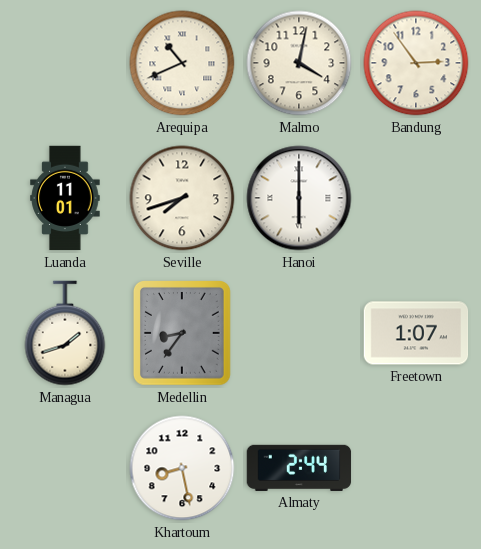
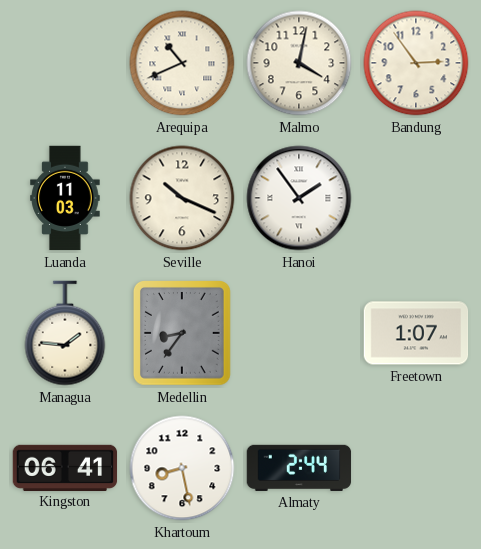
Luanda: 11:01 -> 11:03
Seville: 7:42 -> 10:19
Hanoi: 6:00 -> 1:54
Managua: 1:42 -> 1:46
Kingston: none -> 06:41
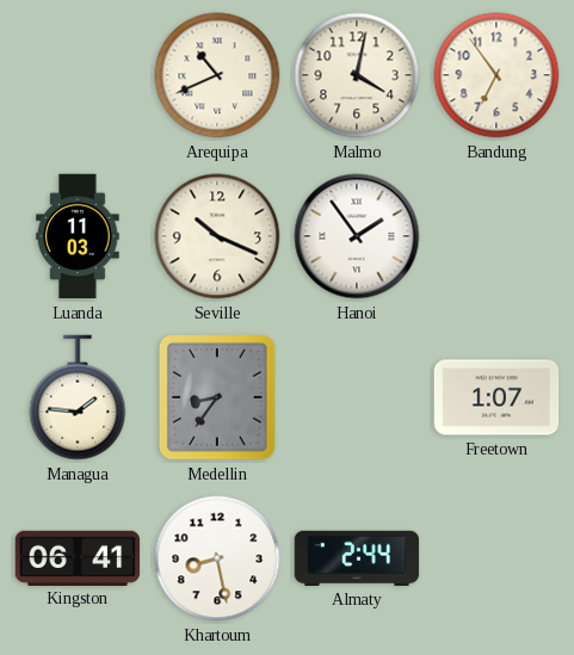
Bandung: 2:54 -> 6:54
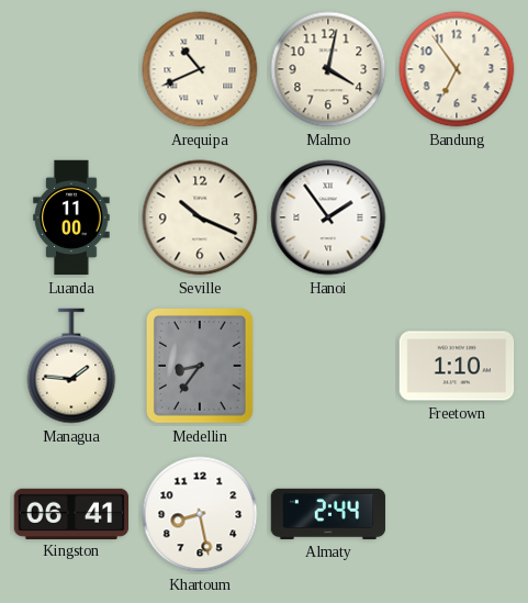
Luanda: 11:03 -> 11:00
Freetown: 1:07 -> 1:10
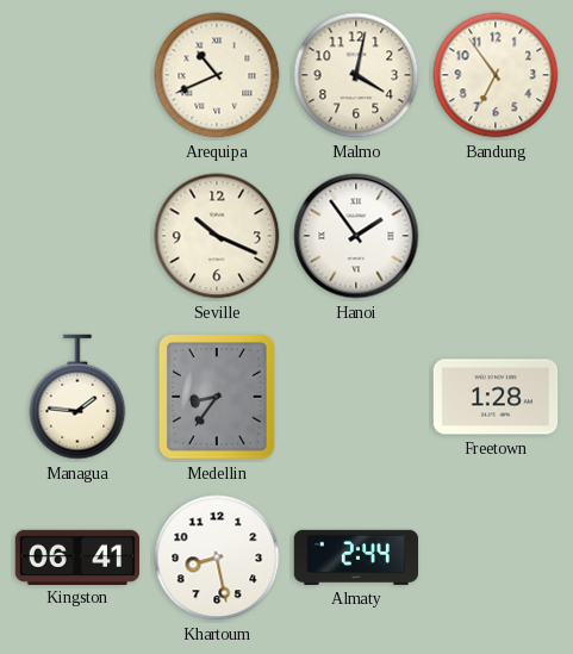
Luanda: 11:00 -> none
Freetown: 1:10 -> 1:28
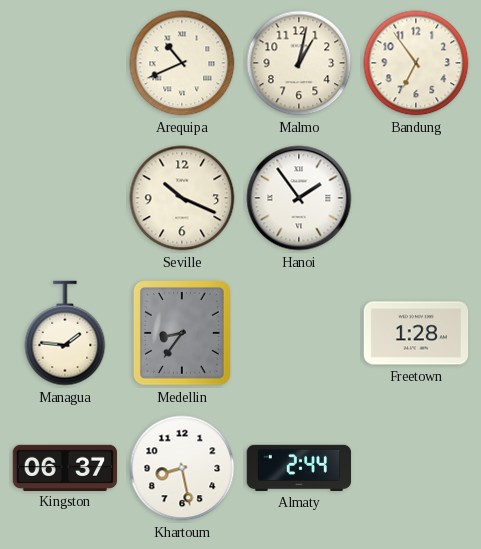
Malmo: 4:02 -> 1:02
Kingston: 06:41 -> 06:37
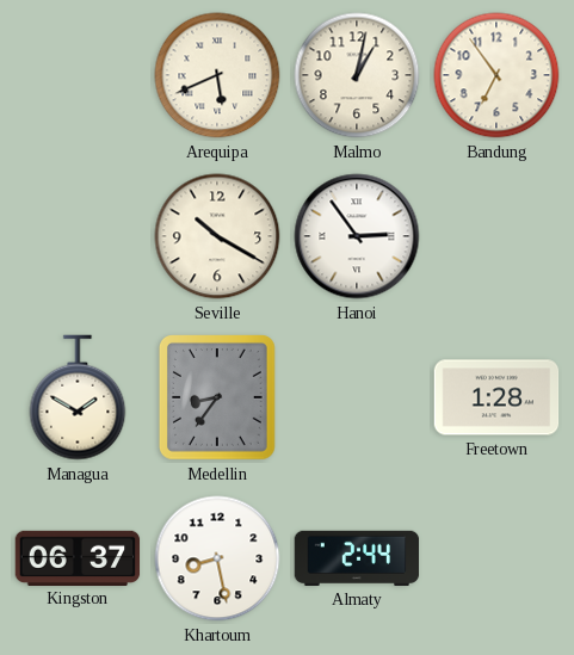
Arequipa: 10:41 -> 5:41
Seville: 10:19 -> 10:20
Hanoi: 1:54 -> 2:54
Managua: 1:46 -> 1:50
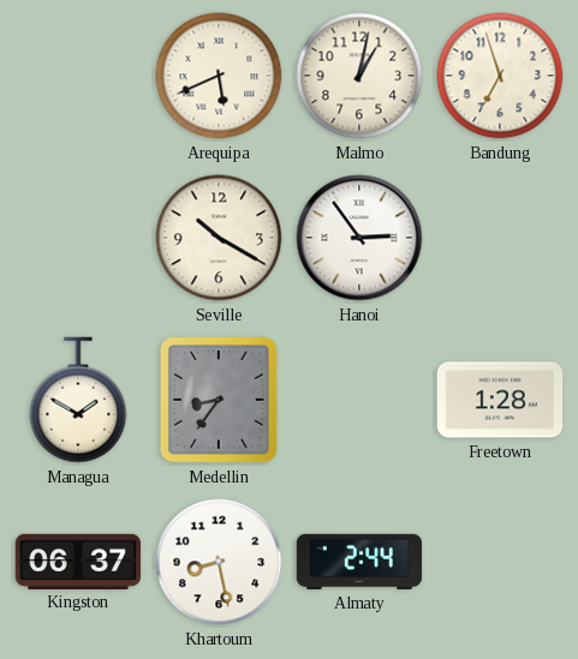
Bandung: 6:54 -> 6:57
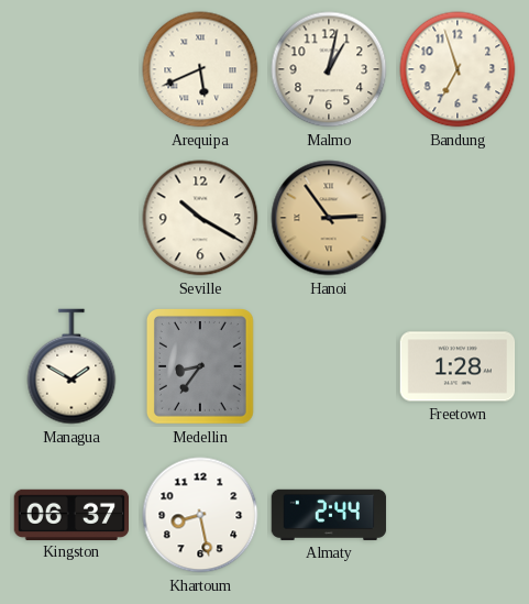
Hanoi dial: white -> champagne
